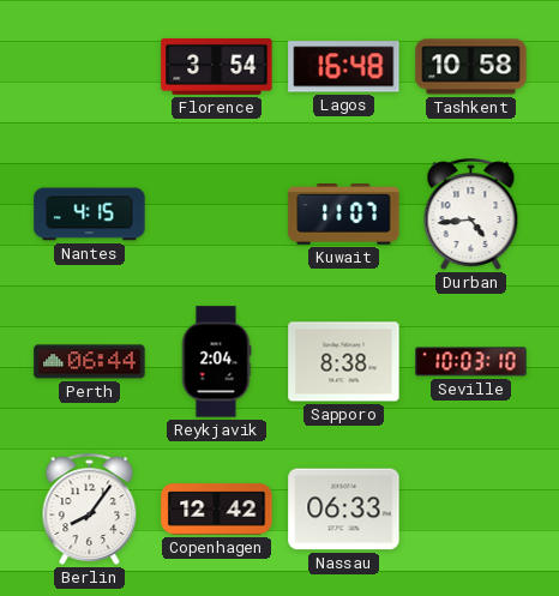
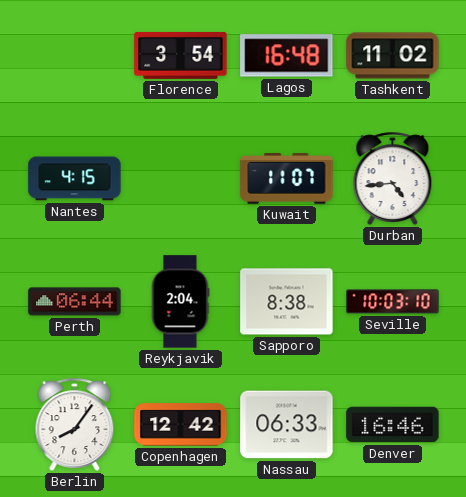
Tashkent: 10:58 -> 11:02
Denver: none -> 16:46
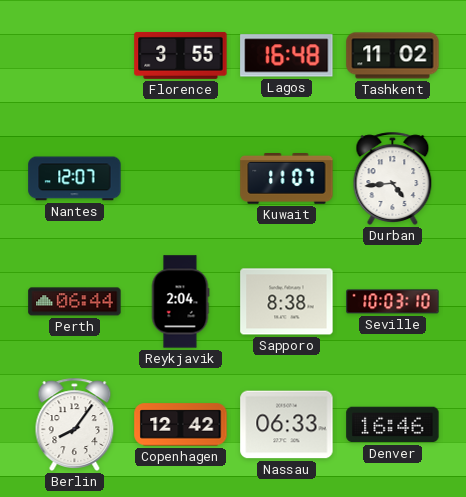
Florence: 3:54 -> 3:55
Nantes: 4:15 -> 12:07
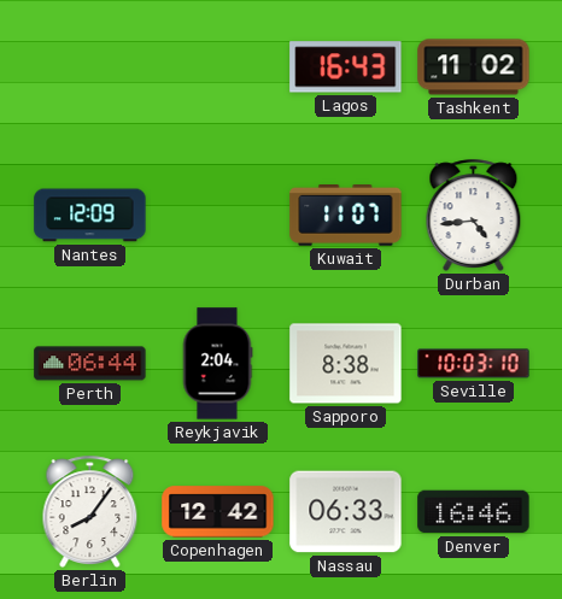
Florence: 3:55 -> none
Lagos: 16:48 -> 16:43
Nantes: 12:07 -> 12:09
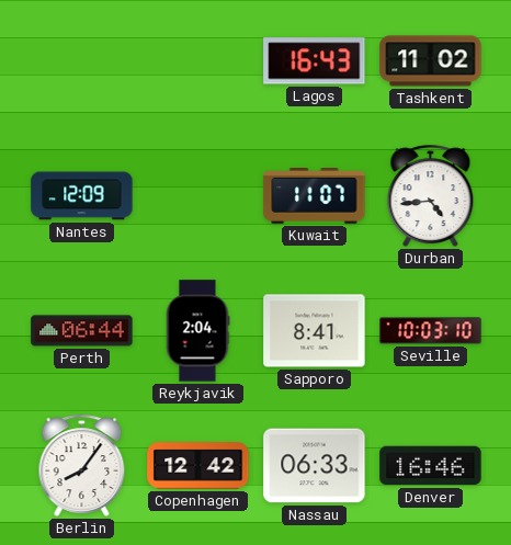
Sapporo: 8:38 -> 8:41
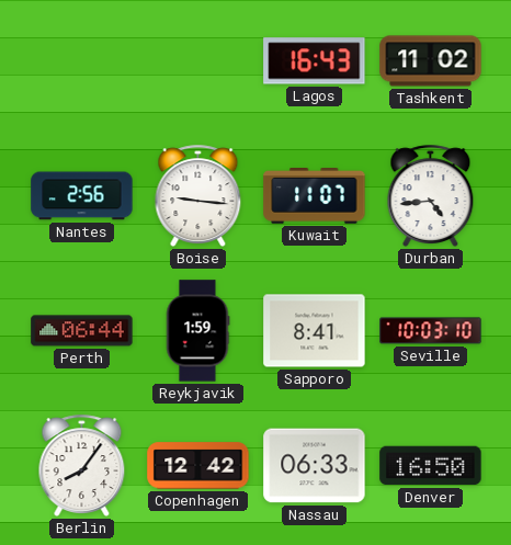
Nantes: 12:09 -> 2:56
Boise: none -> 9:16
Reykjavik: 2:04 -> 1:59
Denver: 16:46 -> 16:50
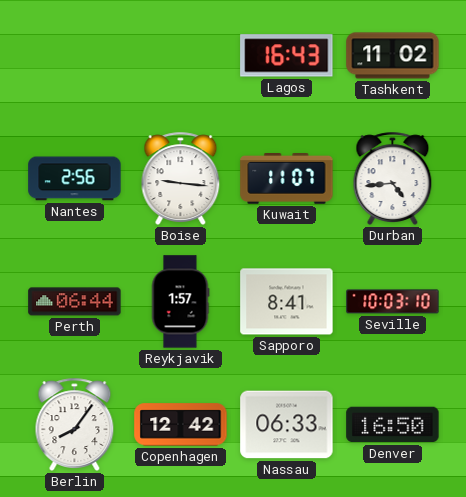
Reykjavik: 1:59 -> 1:57
